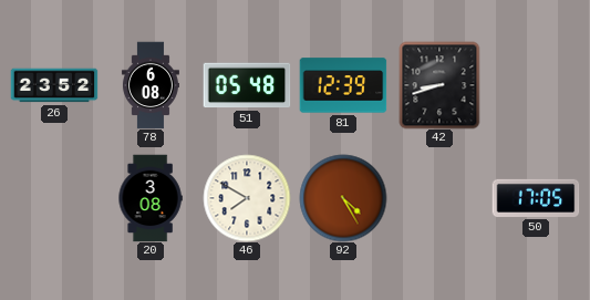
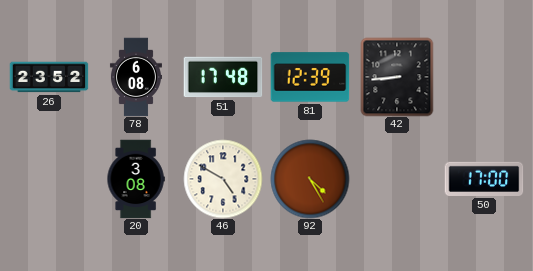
51: 05:48 -> 17:48
42: 8:42 -> 8:44
46: 7:50 -> 4:50
50: 17:05 -> 17:00
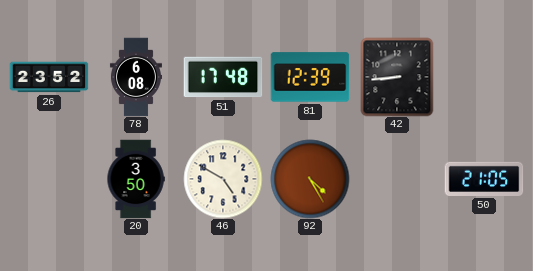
20: 3:08 -> 3:50
50: 17:00 -> 21:05
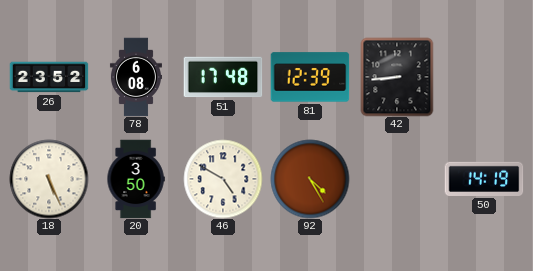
18: none -> 5:26
50: 21:05 -> 14:19
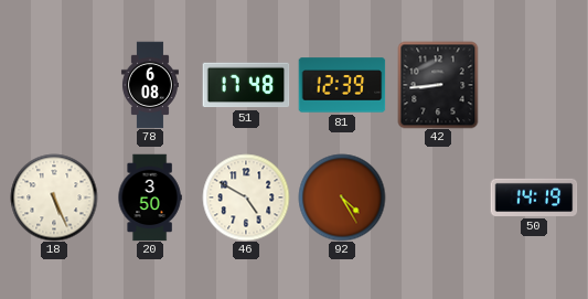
26: 23:52 -> none
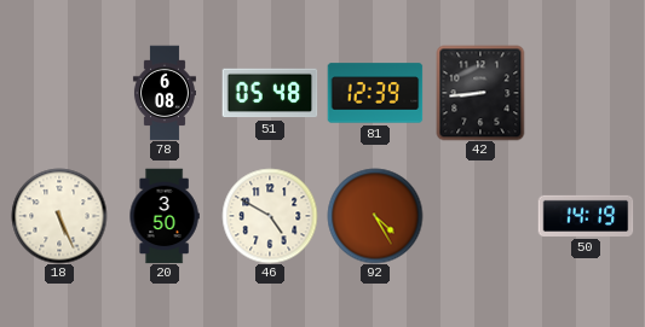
51: 17:48 -> 05:48
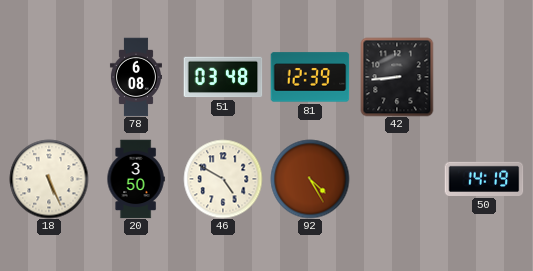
51: 05:48 -> 03:48
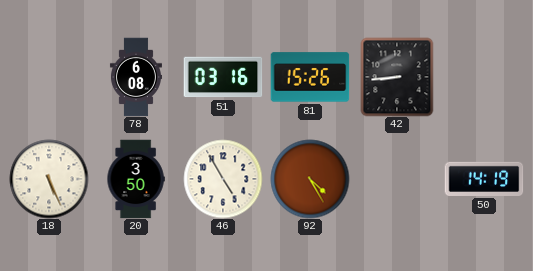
51: 03:48 -> 03:16
81: 12:39 -> 15:26
46: 4:50 -> 4:55
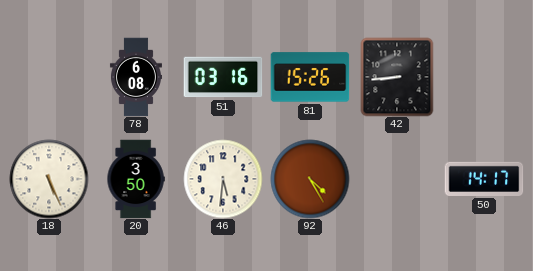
46: 4:55 -> 5:31
50: 14:19 -> 14:17
